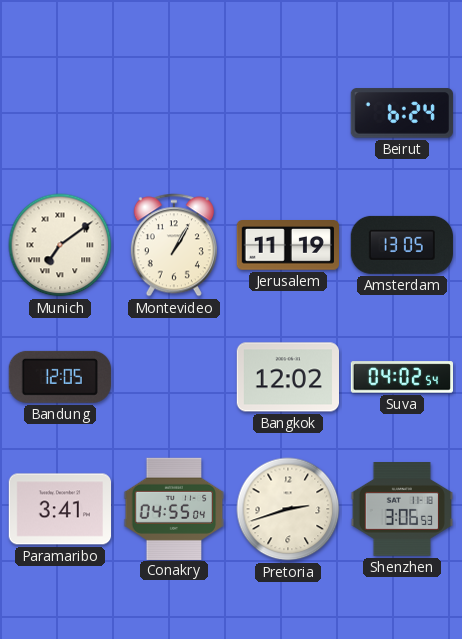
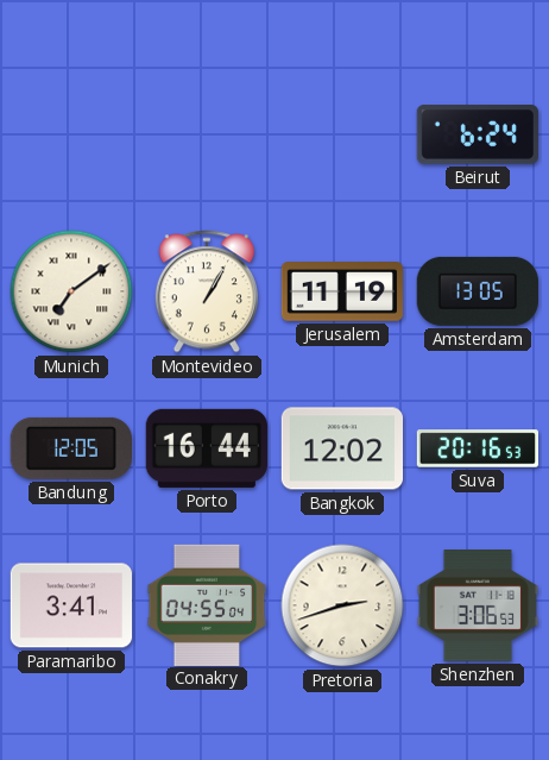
Porto: none -> 16:44
Suva: 04:02 -> 20:16
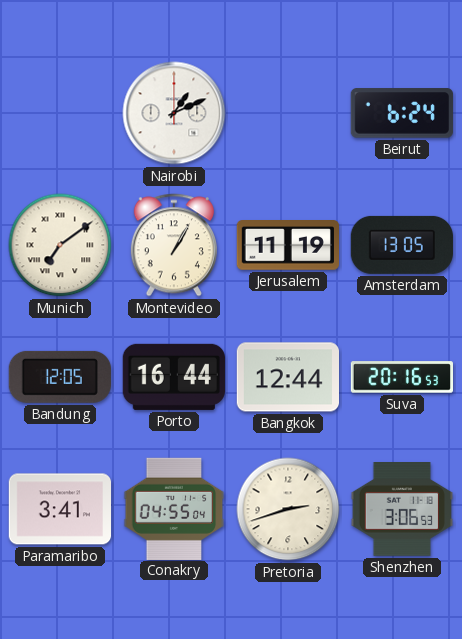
Nairobi: none -> 1:11
Bangkok: 12:02 -> 12:44
